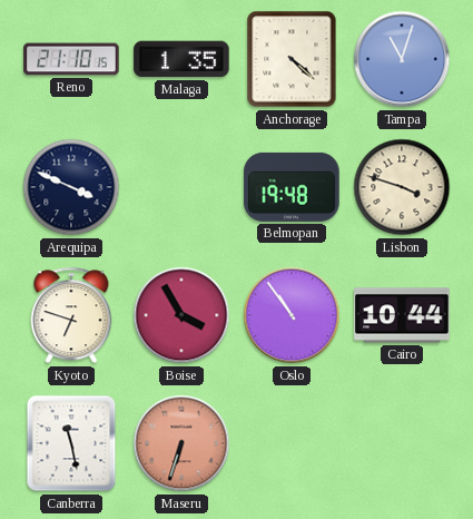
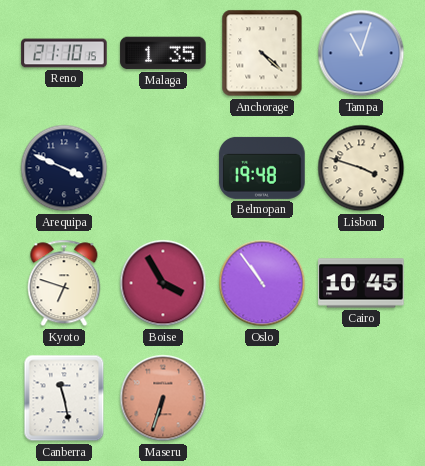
Cairo: 10:44 -> 10:45
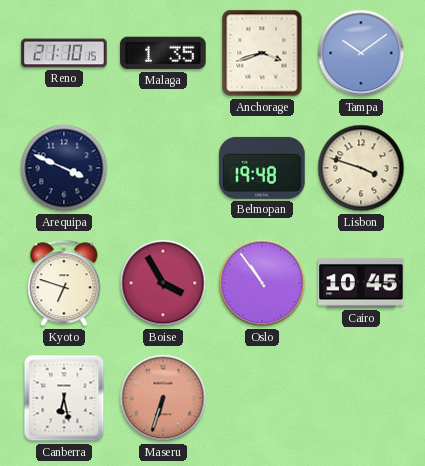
Anchorage: 4:22 -> 3:42
Tampa: 11:03 -> 10:09
Canberra: 11:28 -> 6:28
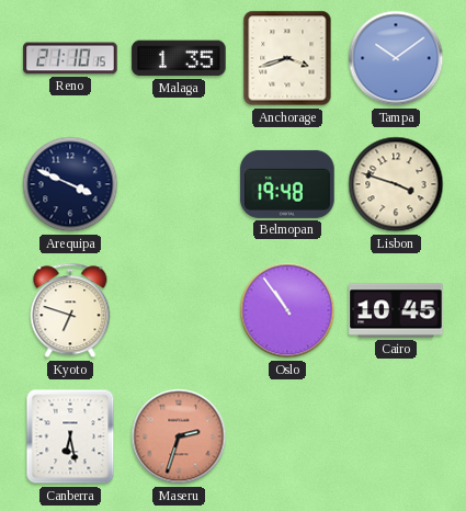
Boise: 3:55 -> none
Maseru: 6:33 -> 2:33
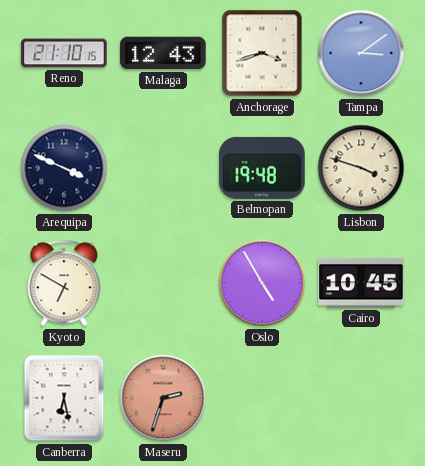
Malaga: 1:35 -> 12:43
Tampa: 10:09 -> 3:09
Kyoto: 6:48 -> 6:50
Oslo: 10:54 -> 4:55
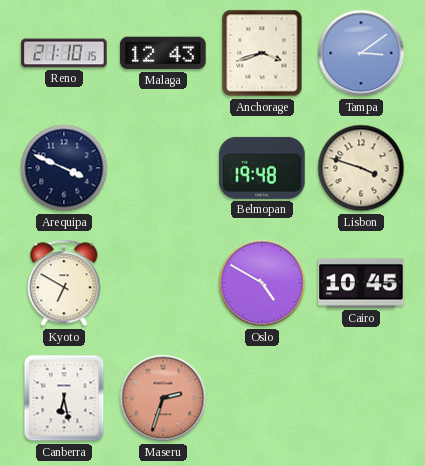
Oslo: 4:55 -> 4:50
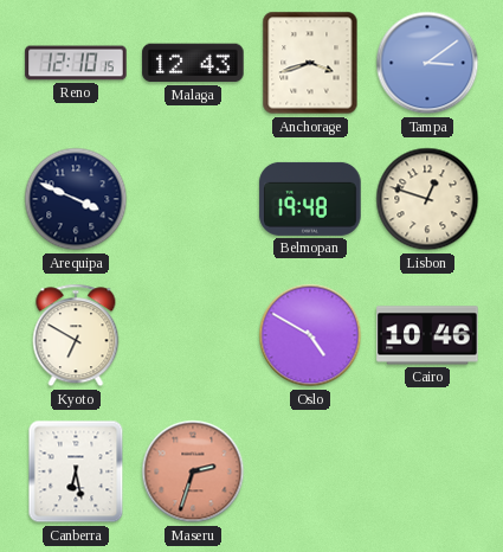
Reno: 21:10 -> 12:10
Lisbon: 3:48 -> 12:48
Cairo: 10:45 -> 10:46
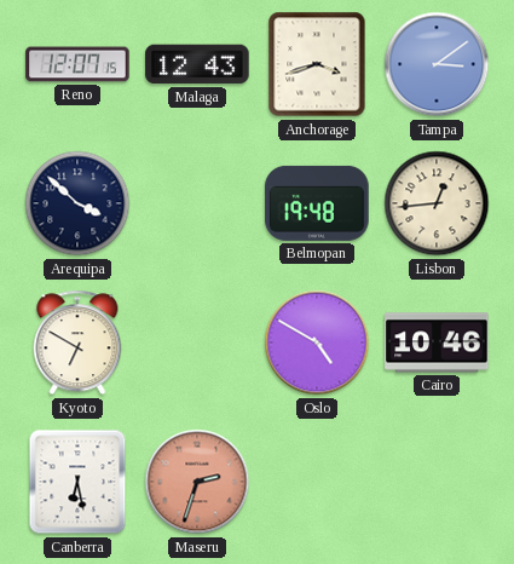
Reno: 12:10 -> 12:07
Arequipa: 3:49 -> 3:52
Lisbon: 12:48 -> 12:44
